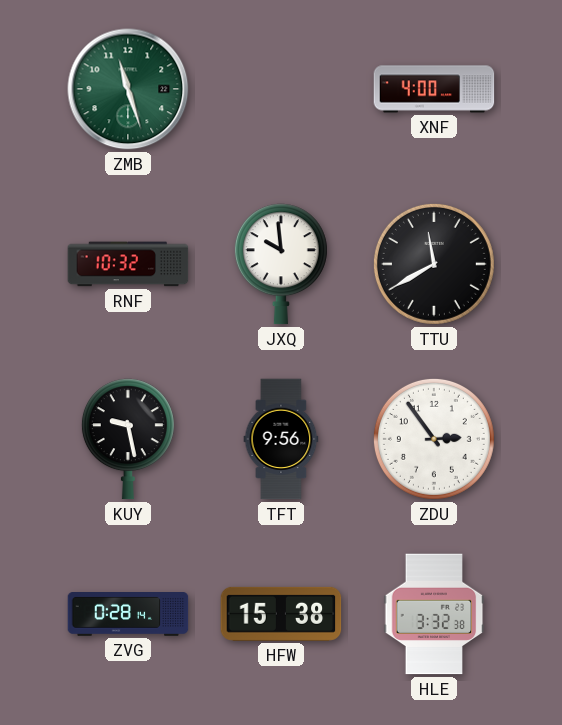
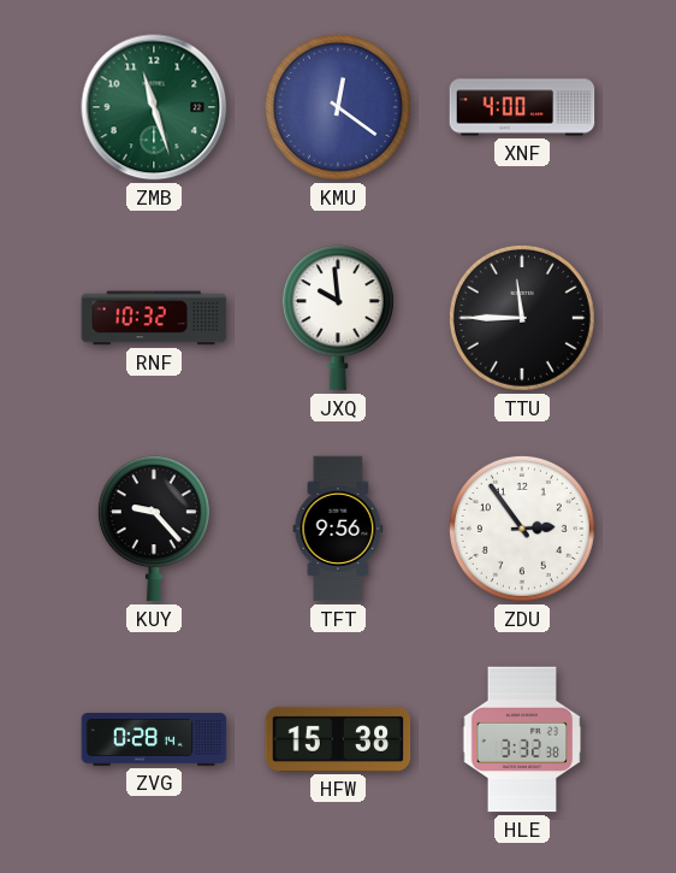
KMU: none -> 12:21
TTU: 11:40 -> 11:45
KUY: 9:28 -> 9:23
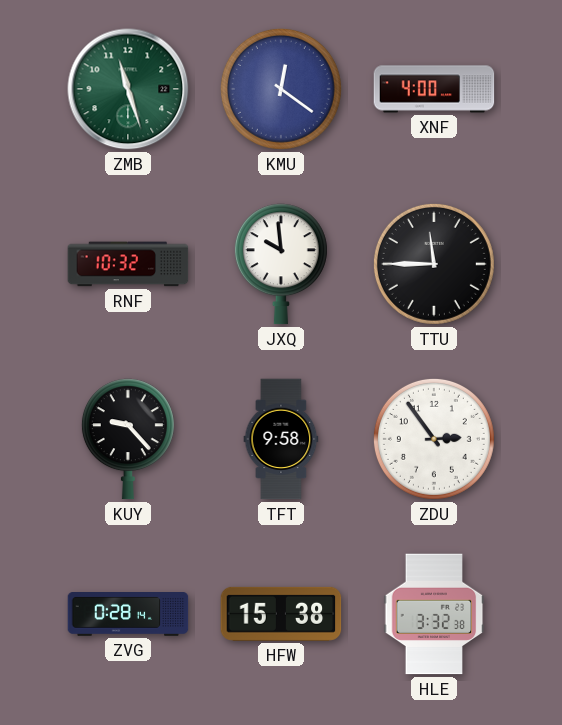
TFT: 9:56 -> 9:58
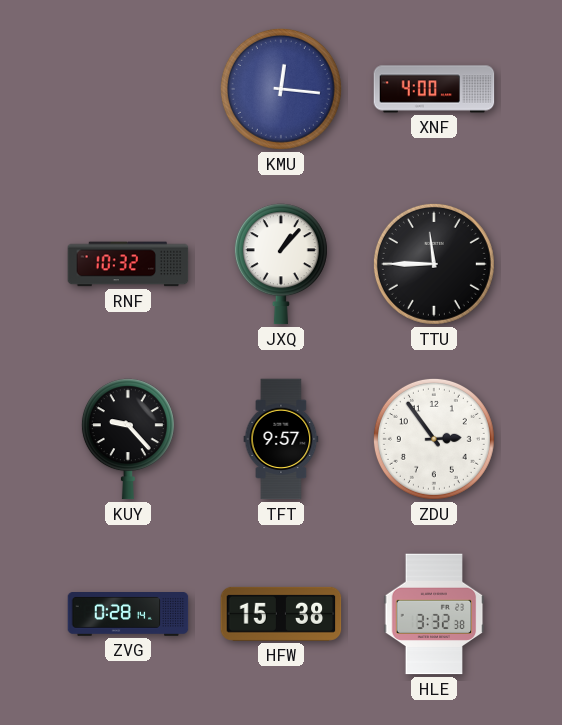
ZMB: 11:27 -> none
KMU: 12:21 -> 12:16
JXQ: 9:59 -> 1:07
TFT: 9:58 -> 9:57
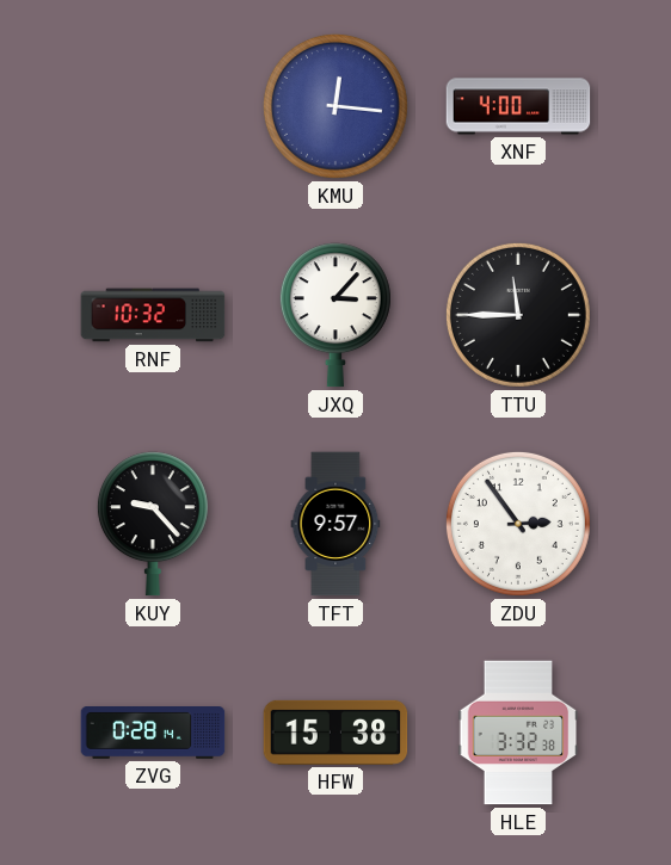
JXQ: 1:07 -> 3:07
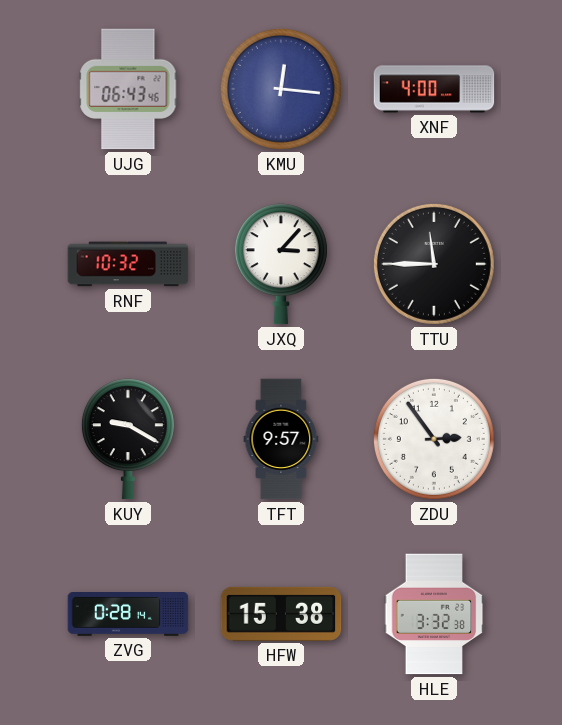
UJG: none -> 06:43
KUY: 9:23 -> 9:20
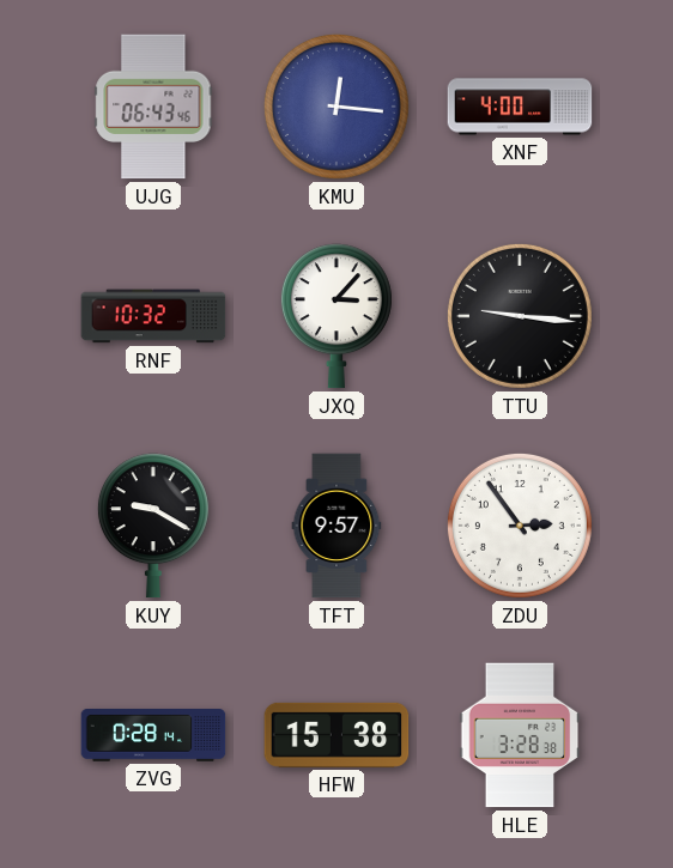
TTU: 11:45 -> 9:16
HLE: 3:32 -> 3:28
